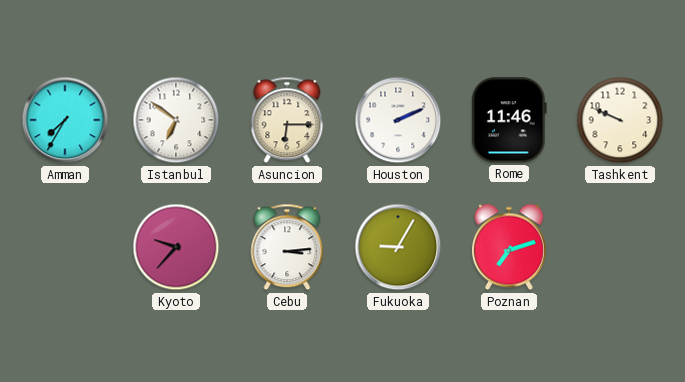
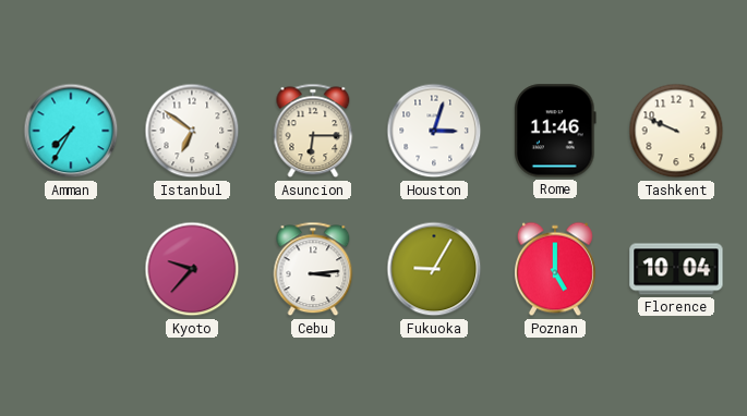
Houston: 2:11 -> 3:03
Poznan: 7:12 -> 5:00
Florence: none -> 10:04
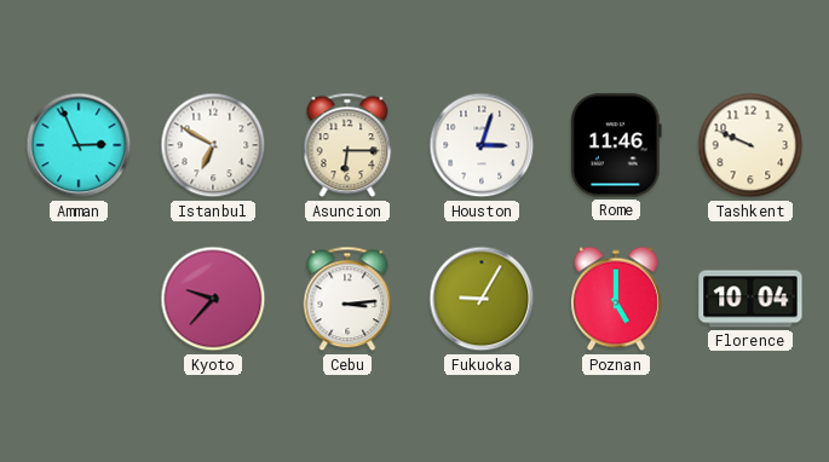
Amman: 7:35 -> 2:56
Istanbul: 6:51 -> 6:50
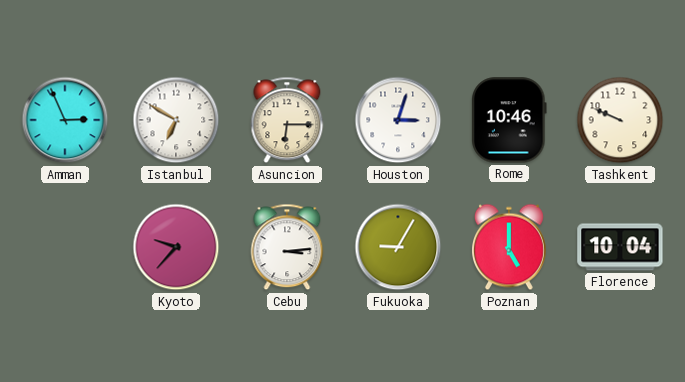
Rome: 11:46 -> 10:46
